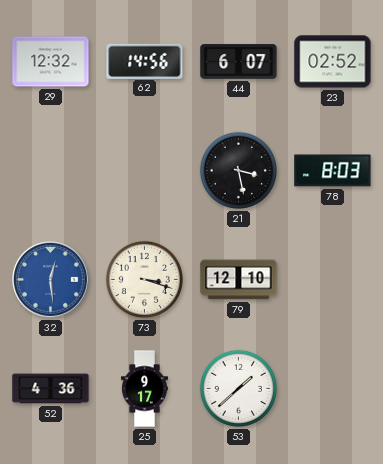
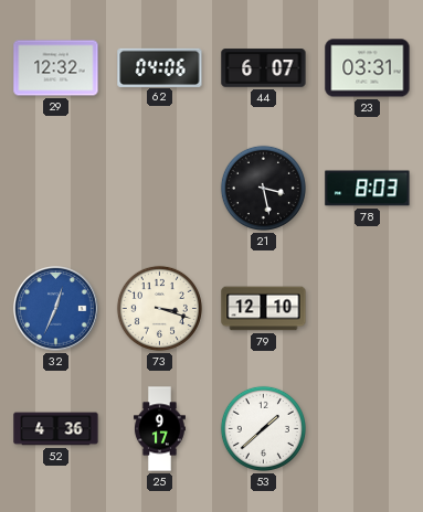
62: 14:56 -> 04:06
23: 02:52 -> 03:31
32: 12:29 -> 12:34
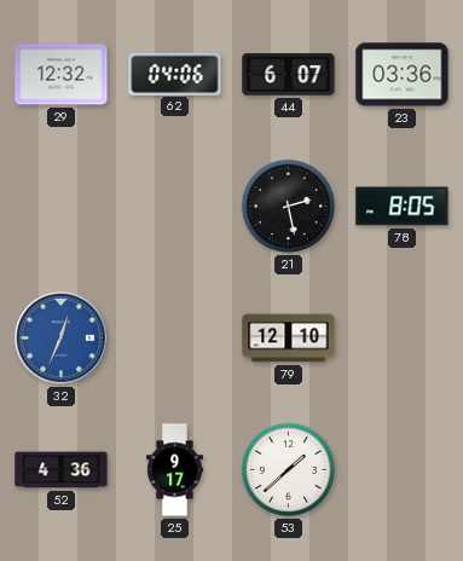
23: 03:31 -> 03:36
21: 3:28 -> 2:28
78: 8:03 -> 8:05
73: 3:18 -> none
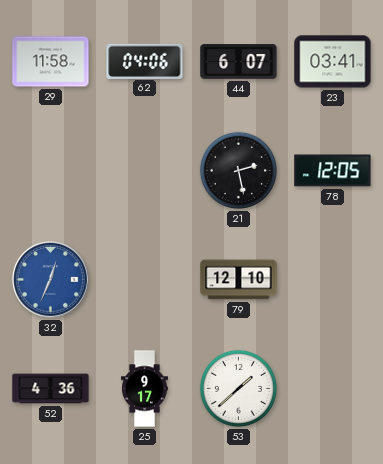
29: 12:32 -> 11:58
23: 03:36 -> 03:41
78: 8:05 -> 12:05
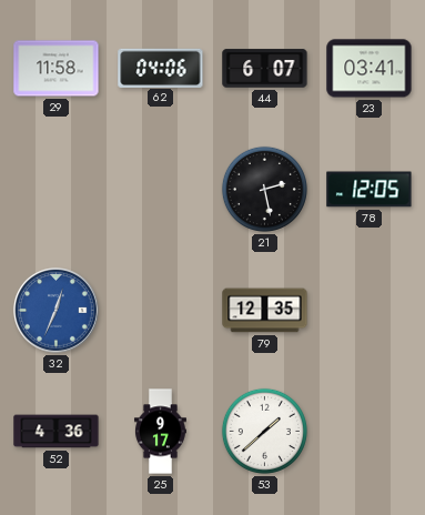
79: 12:10 -> 12:35
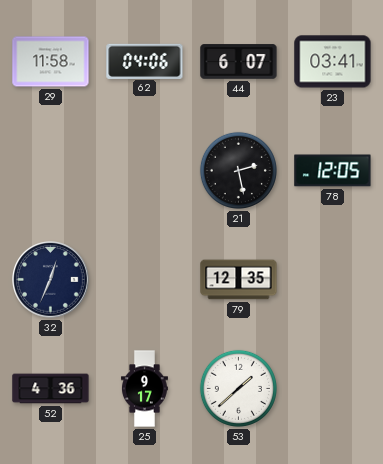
32 dial: blue -> navy
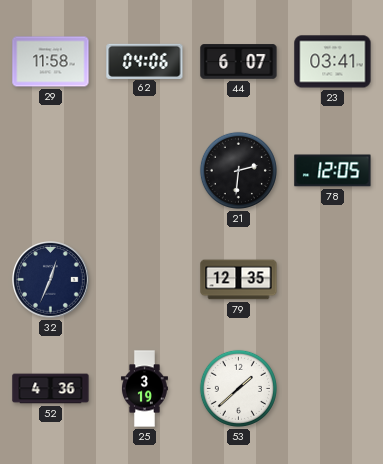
21: 2:28 -> 2:31
25: 9:17 -> 3:19
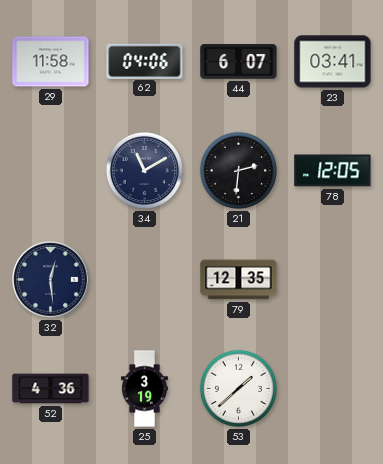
34: none -> 11:10
32: 12:34 -> 12:29
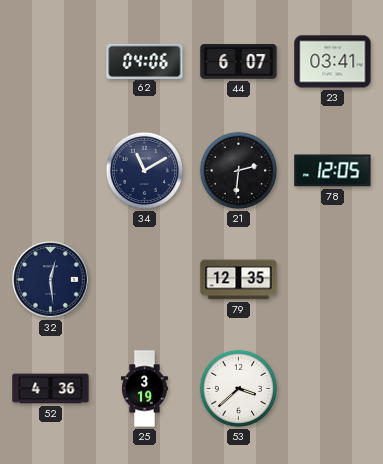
29: 11:58 -> none
53: 1:38 -> 3:38
